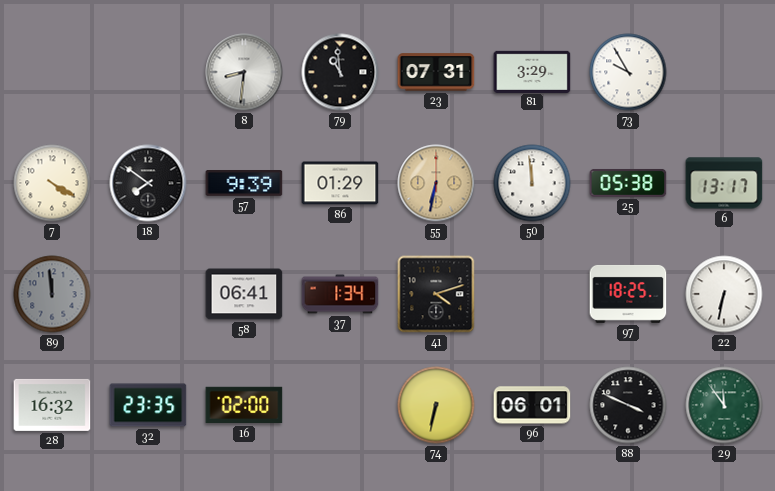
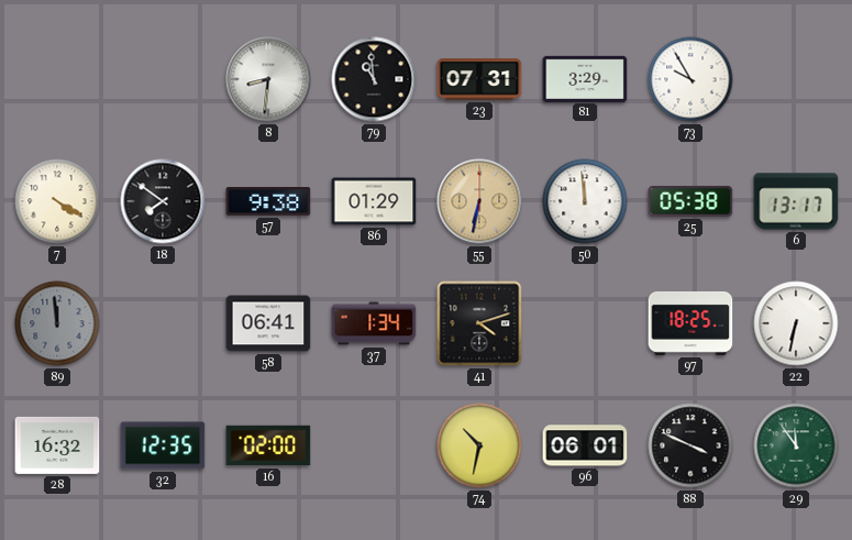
57: 9:39 -> 9:38
32: 23:35 -> 12:35
74: 6:32 -> 10:32
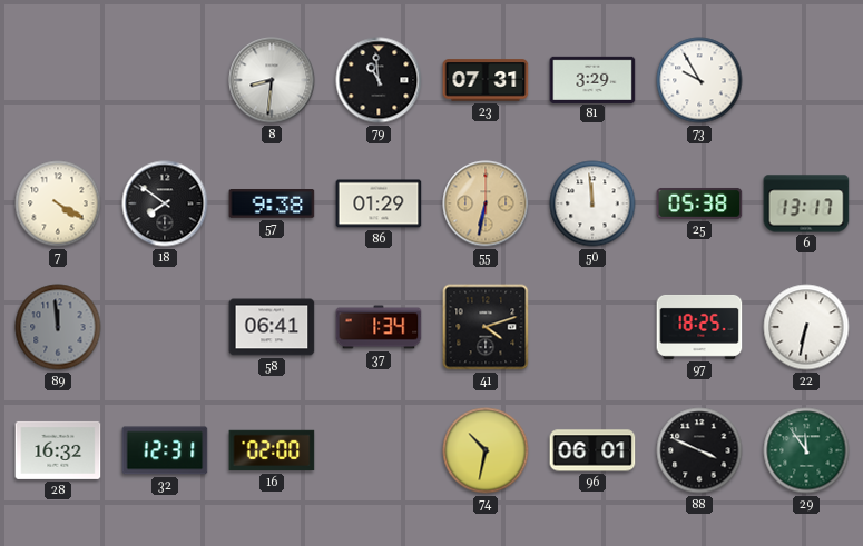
32: 12:35 -> 12:31
